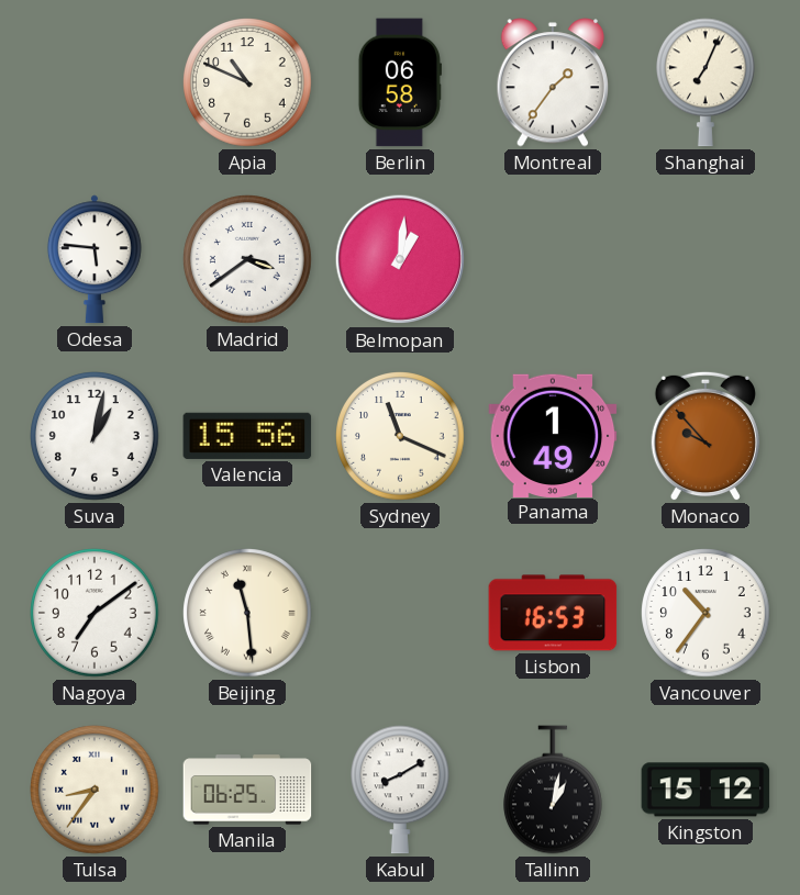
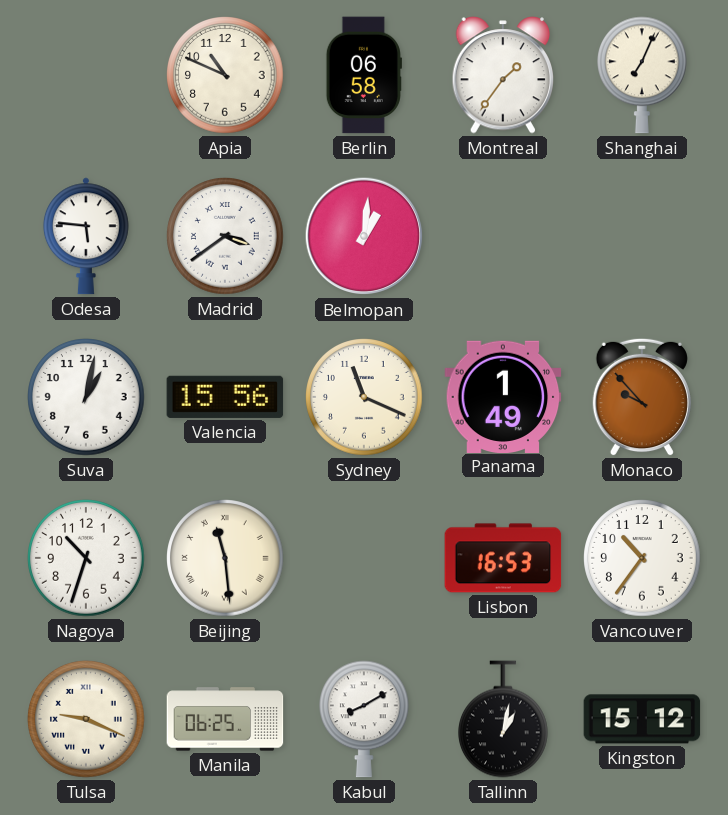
Nagoya: 7:09 -> 10:33
Tulsa: 8:36 -> 9:19
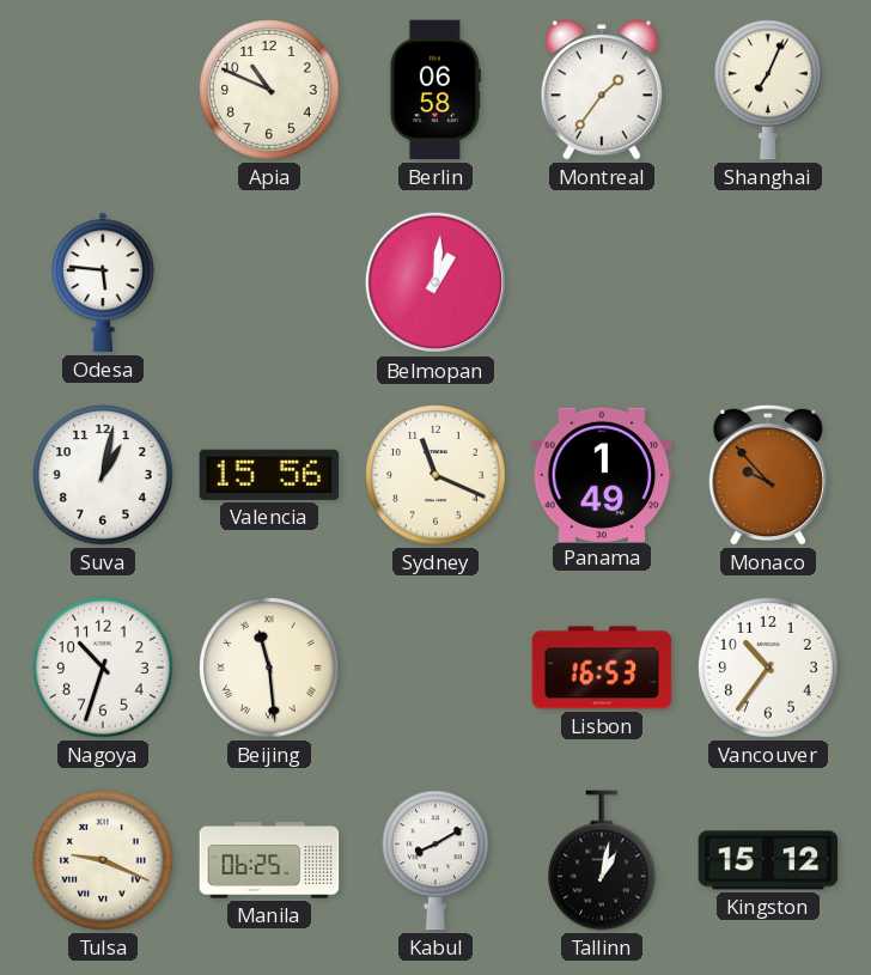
Madrid: 3:39 -> none
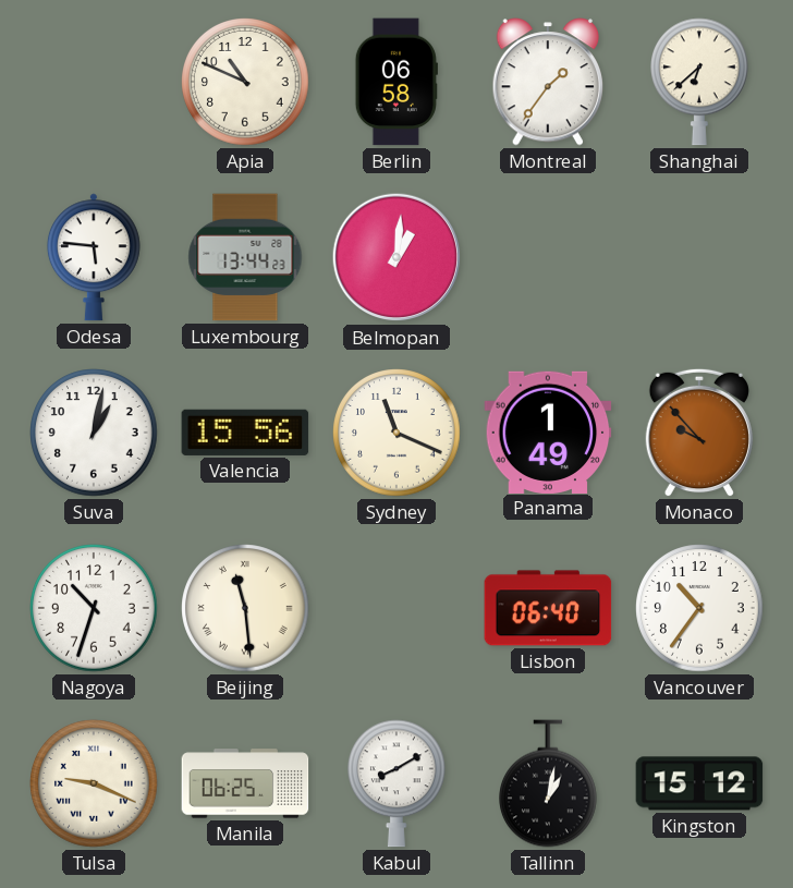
Shanghai: 7:04 -> 6:38
Luxembourg: none -> 13:44
Lisbon: 16:53 -> 06:40
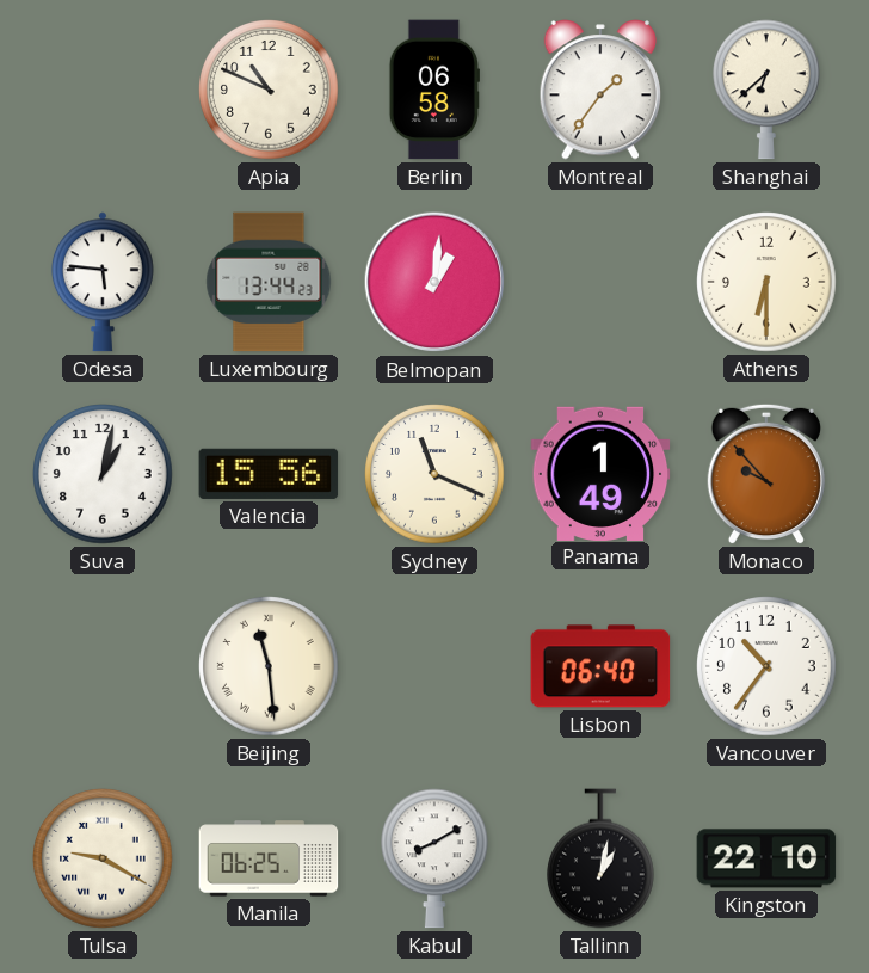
Athens: none -> 6:30
Nagoya: 10:33 -> none
Tulsa: 9:19 -> 9:20
Kingston: 15:12 -> 22:10
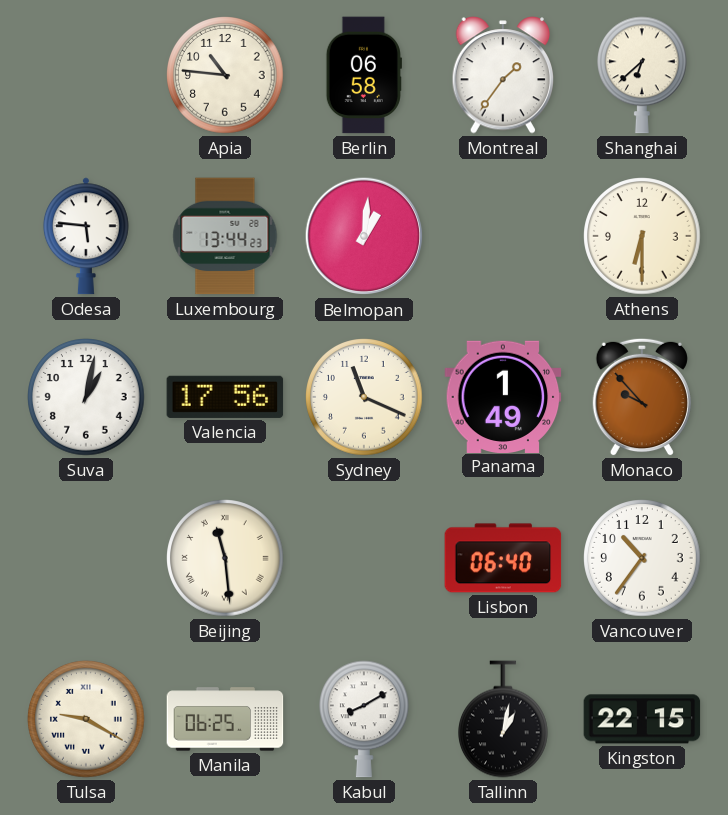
Apia: 10:49 -> 10:46
Valencia: 15:56 -> 17:56
Kingston: 22:10 -> 22:15
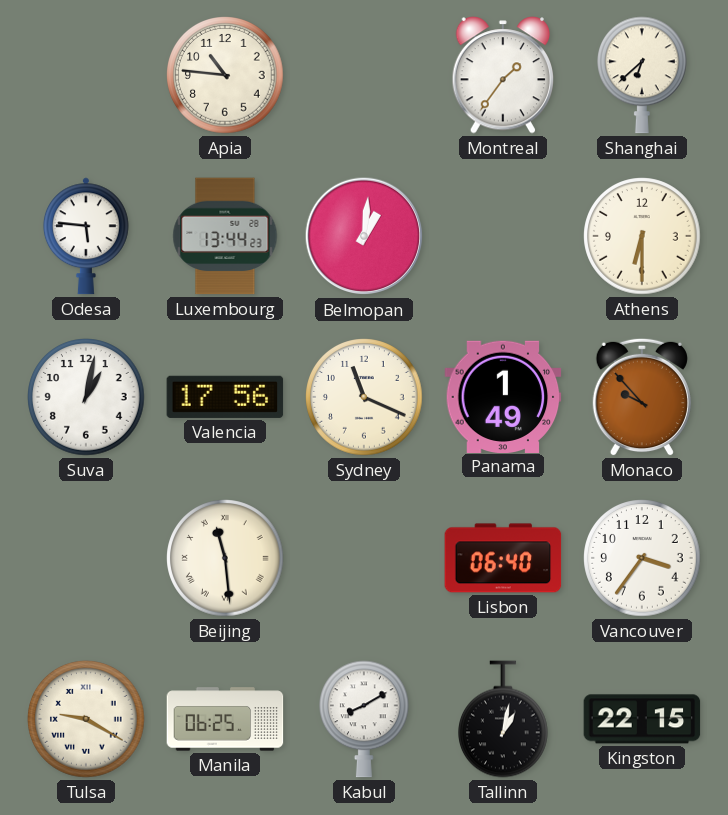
Berlin: 06:58 -> none
Vancouver: 10:36 -> 3:36
